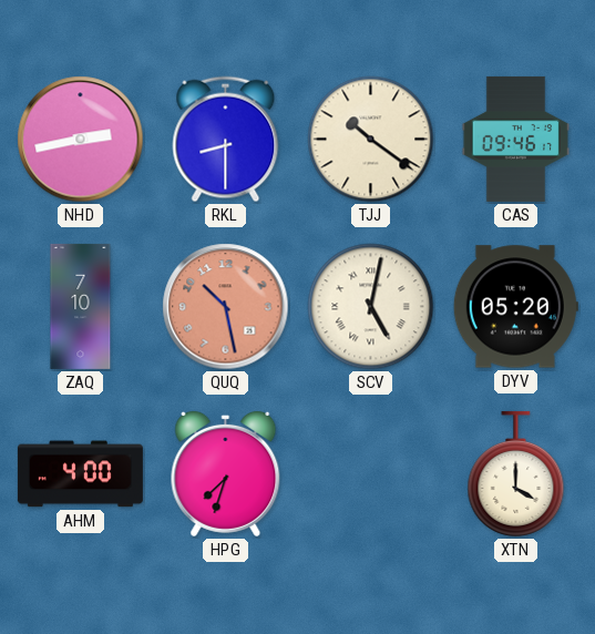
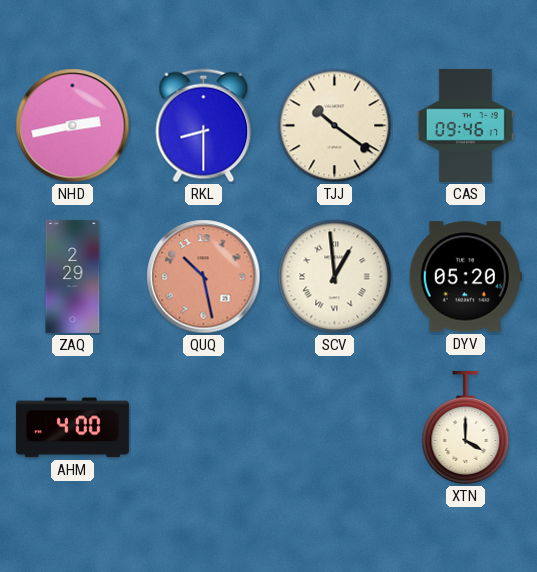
ZAQ: 7:10 -> 2:29
SCV: 5:02 -> 12:59
HPG: 7:33 -> none
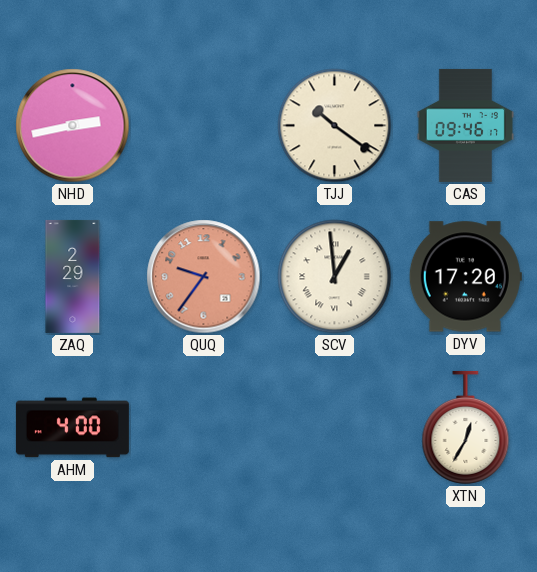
RKL: 8:30 -> none
QUQ: 10:28 -> 9:36
DYV: 05:20 -> 17:20
XTN: 4:00 -> 12:35
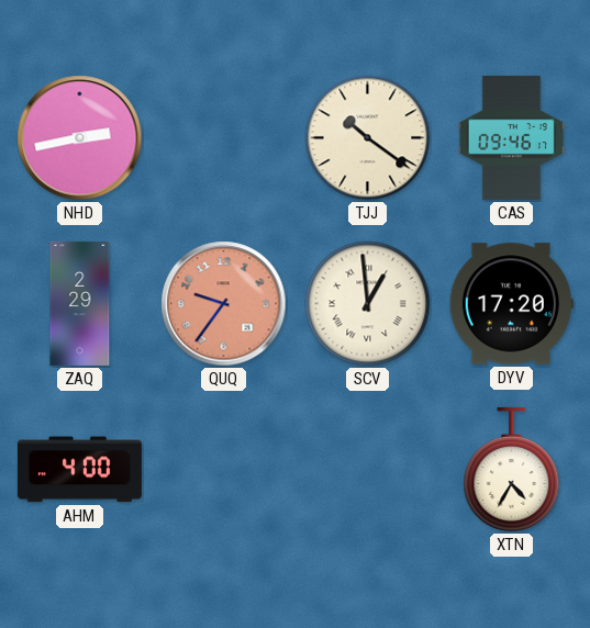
XTN: 12:35 -> 4:35
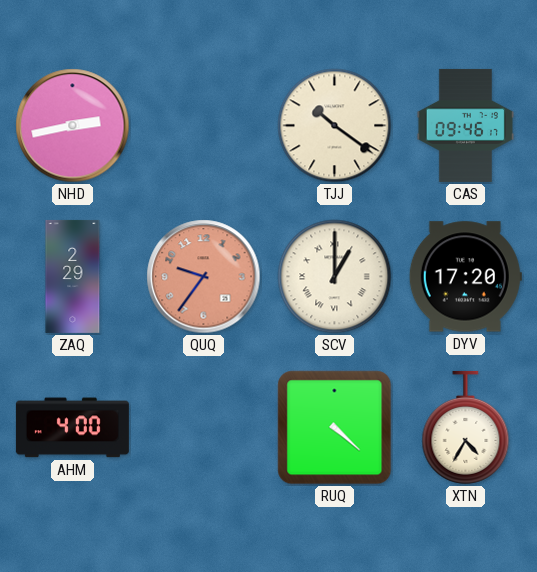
SCV: 12:59 -> 1:00
RUQ: none -> 4:22
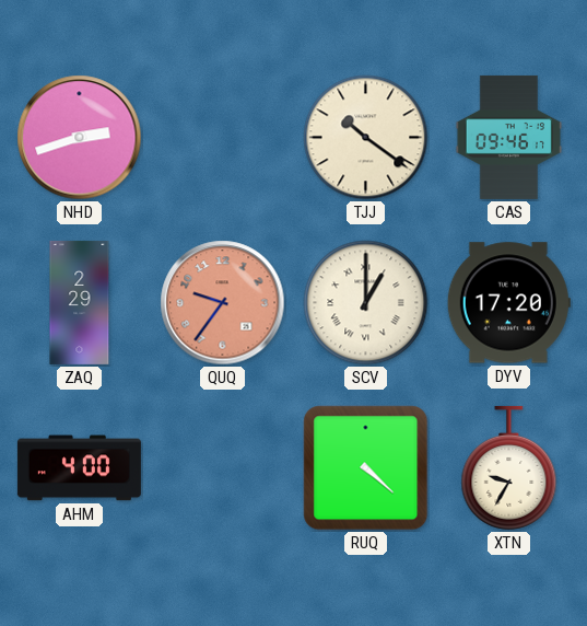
NHD: 2:43 -> 2:42
XTN: 4:35 -> 9:35
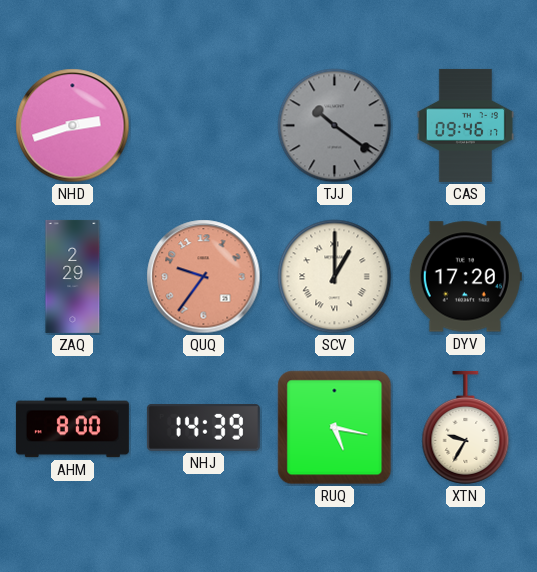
TJJ dial: cream -> grey
AHM: 4:00 -> 8:00
NHJ: none -> 14:39
RUQ: 4:22 -> 5:17
